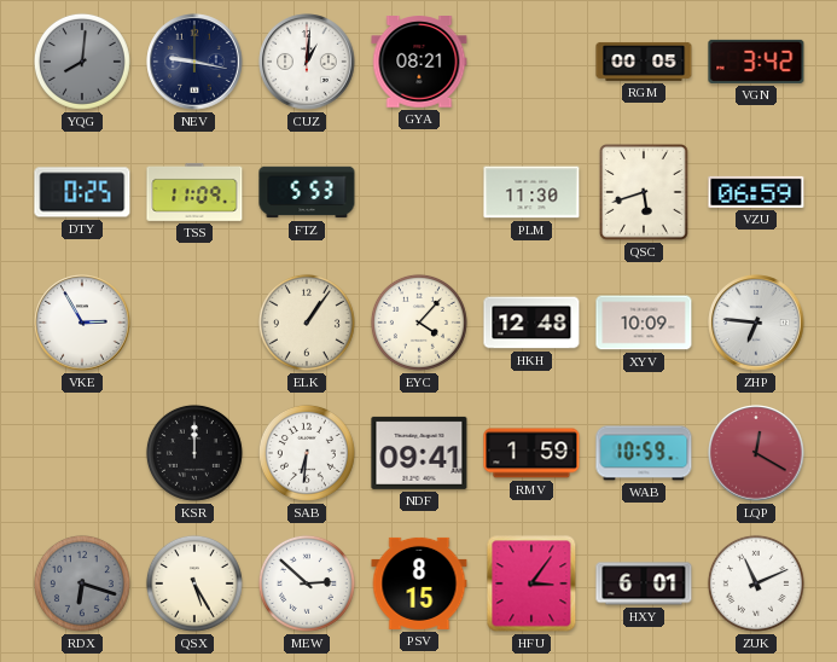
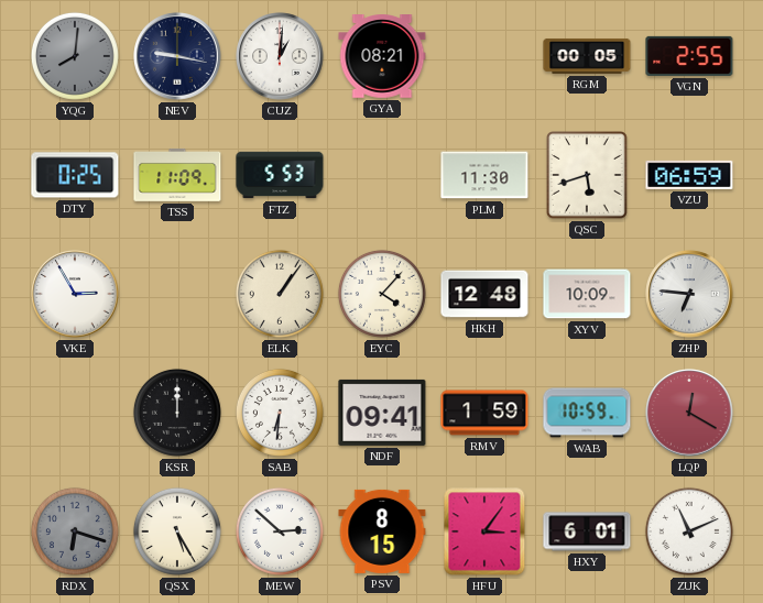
VGN: 3:42 -> 2:55
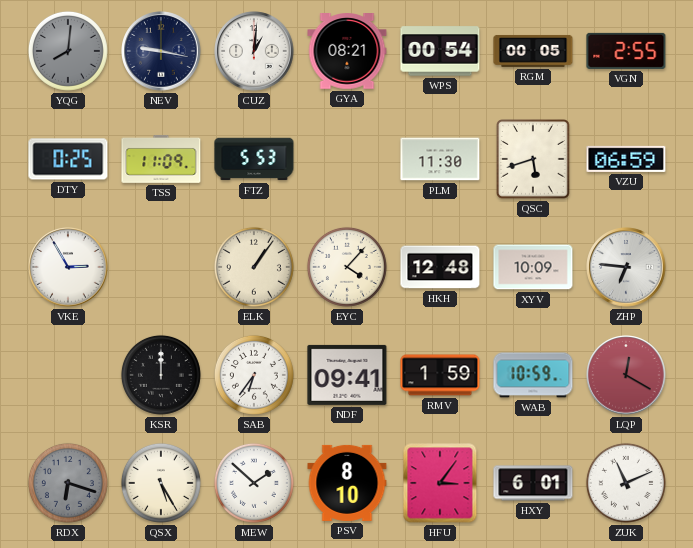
WPS: none -> 00:54
SAB: 6:31 -> 6:36
MEW: 2:52 -> 1:52
PSV: 8:15 -> 8:10
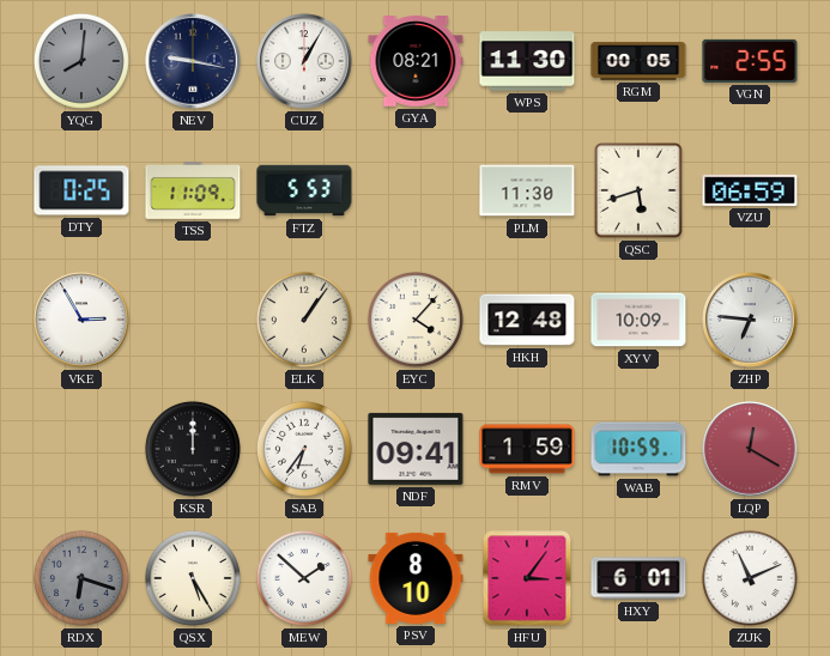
CUZ: 1:01 -> 1:05
WPS: 00:54 -> 11:30
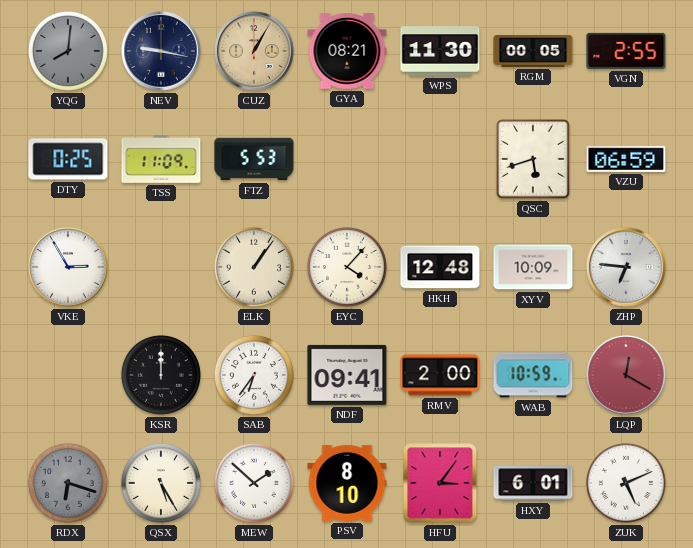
CUZ dial: white -> champagne
PLM: 11:30 -> none
RMV: 1:59 -> 2:00
ZUK: 11:11 -> 5:11
